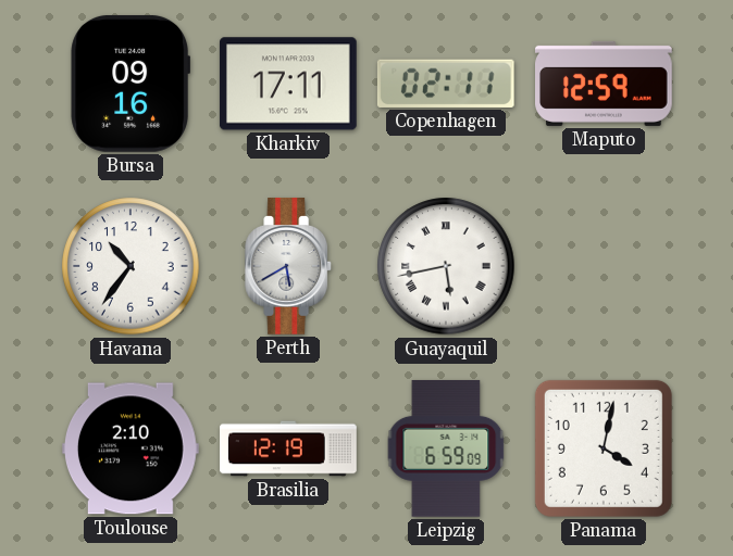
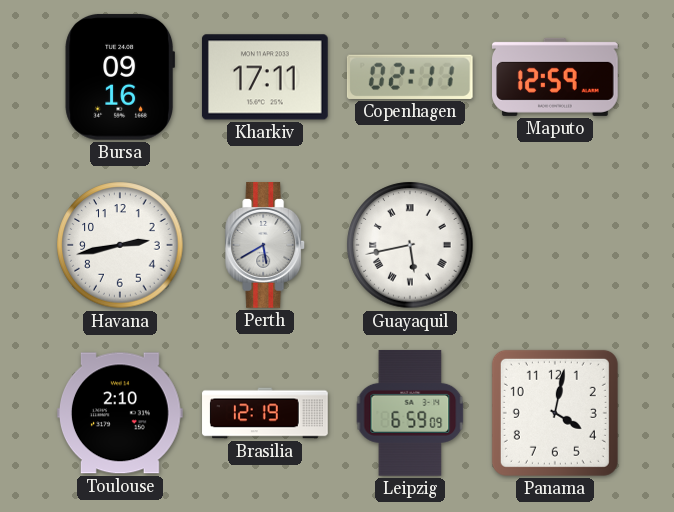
Havana: 10:36 -> 2:43
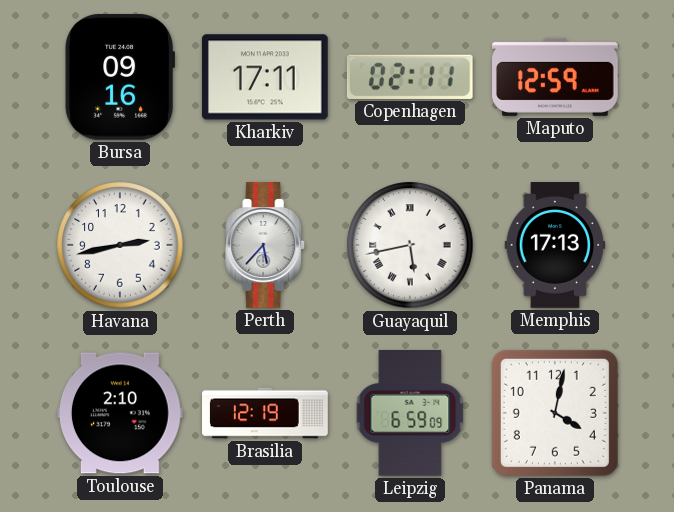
Perth: 5:40 -> 5:37
Memphis: none -> 17:13
